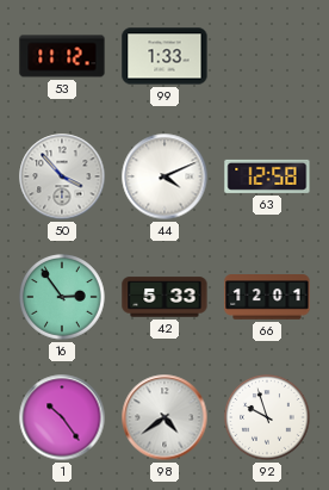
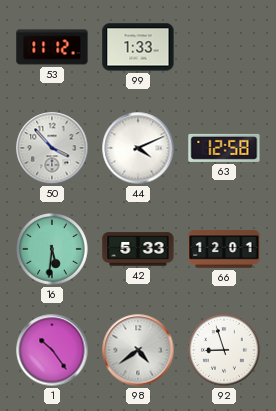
16: 2:54 -> 5:31
92: 9:57 -> 8:57
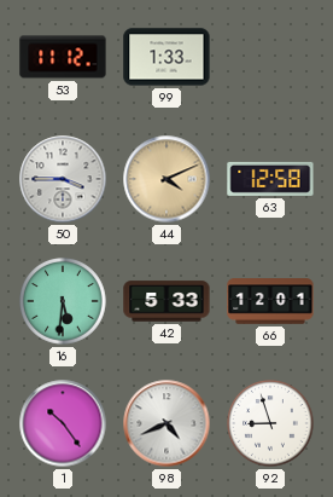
50: 3:53 -> 3:45
44 dial: white -> champagne
98: 4:39 -> 4:41
